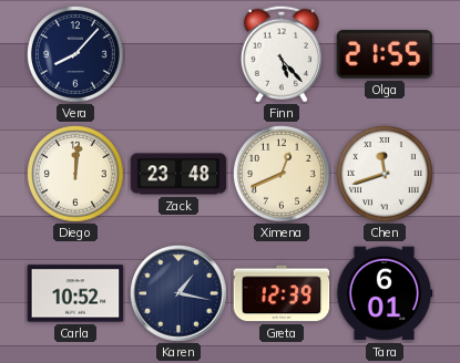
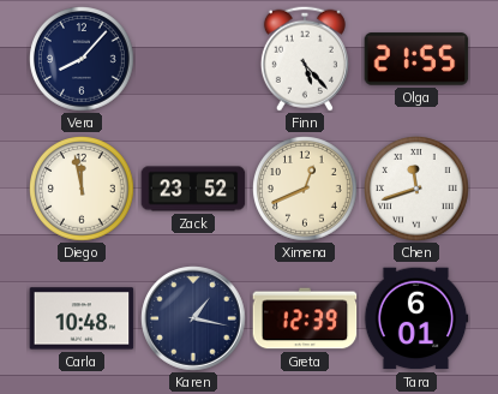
Diego: 12:01 -> 11:58
Zack: 23:48 -> 23:52
Carla: 10:52 -> 10:48
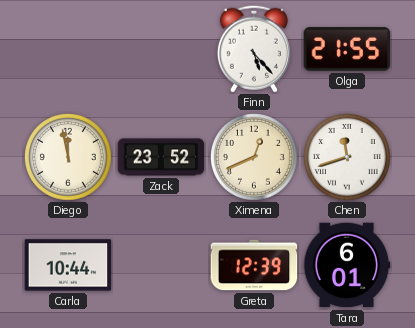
Vera: 8:07 -> none
Carla: 10:48 -> 10:44
Karen: 1:17 -> none
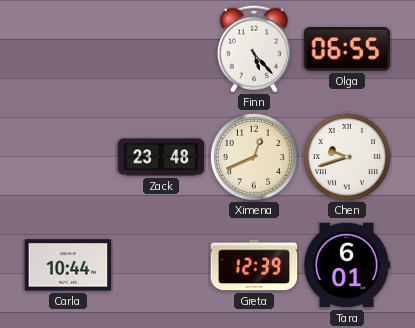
Olga: 21:55 -> 06:55
Diego: 11:58 -> none
Zack: 23:52 -> 23:48
Chen: 11:42 -> 9:42
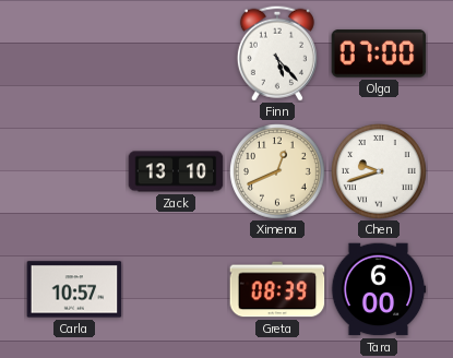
Olga: 06:55 -> 07:00
Zack: 23:48 -> 13:10
Carla: 10:44 -> 10:57
Greta: 12:39 -> 08:39
Tara: 6:01 -> 6:00
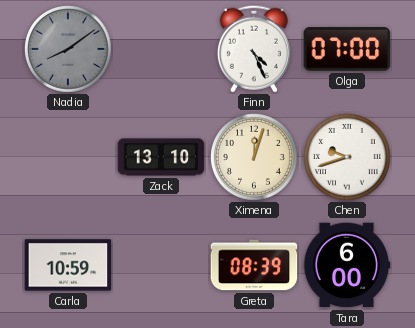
Nadia: none -> 8:09
Finn: 5:23 -> 4:26
Ximena: 12:41 -> 12:03
Carla: 10:57 -> 10:59
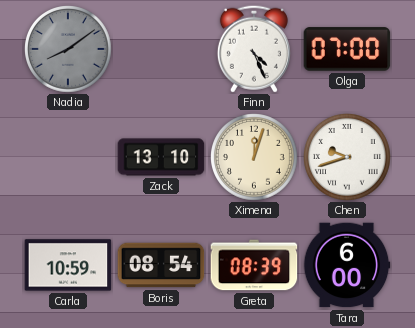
Boris: none -> 08:54
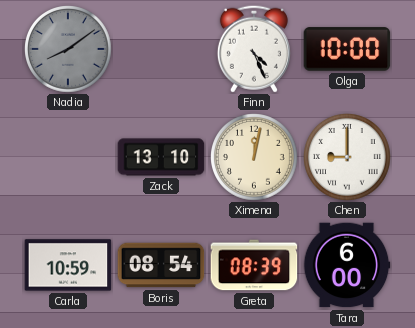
Olga: 07:00 -> 10:00
Ximena: 12:03 -> 12:02
Chen: 9:42 -> 9:00
